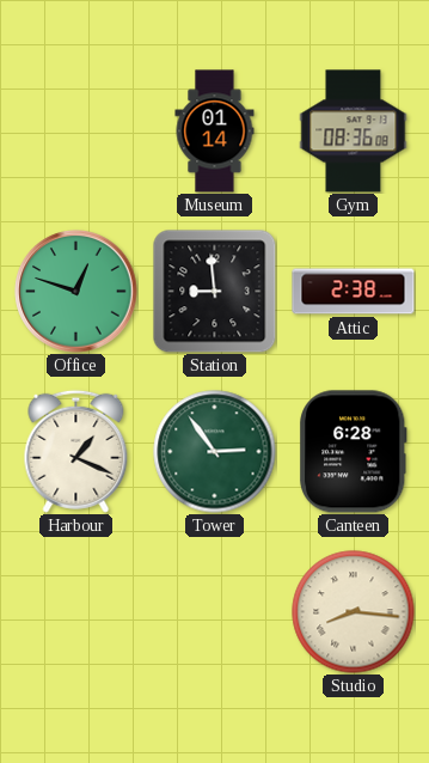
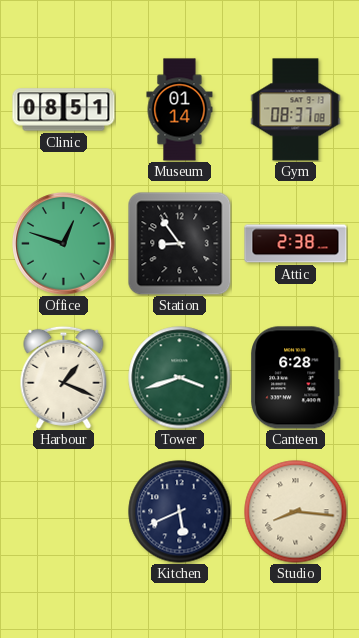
Clinic: none -> 08:51
Gym: 08:36 -> 08:37
Station: 8:59 -> 8:54
Tower: 2:54 -> 3:42
Kitchen: none -> 5:41
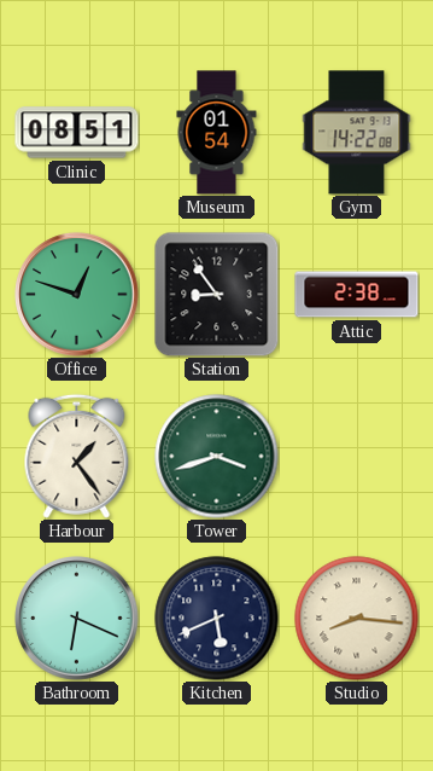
Museum: 01:14 -> 01:54
Gym: 08:37 -> 14:22
Harbour: 1:19 -> 1:24
Canteen: 6:28 -> none
Bathroom: none -> 6:19
